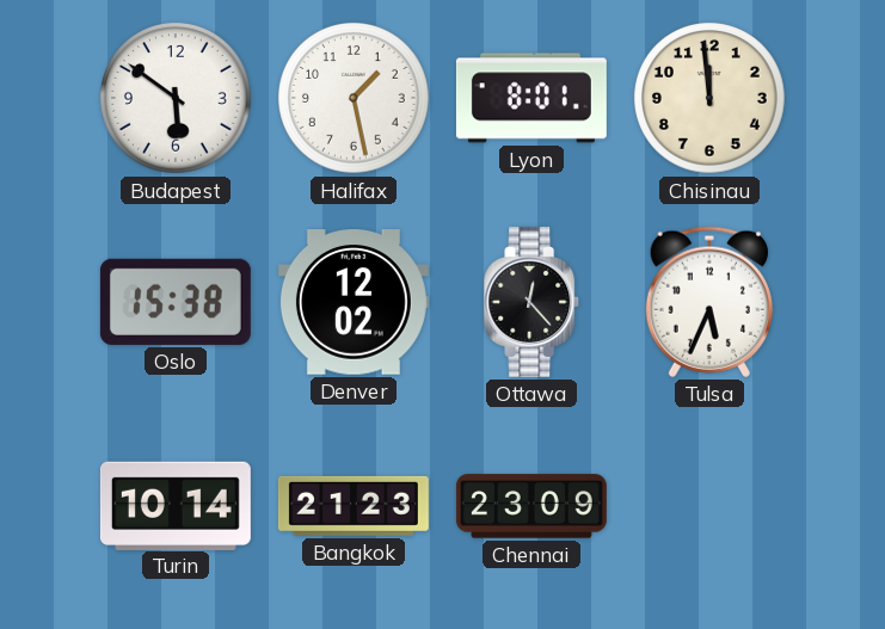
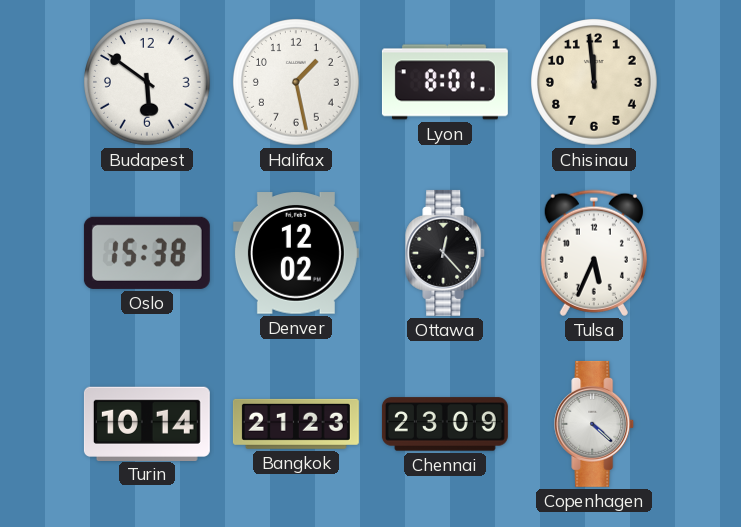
Copenhagen: none -> 4:22
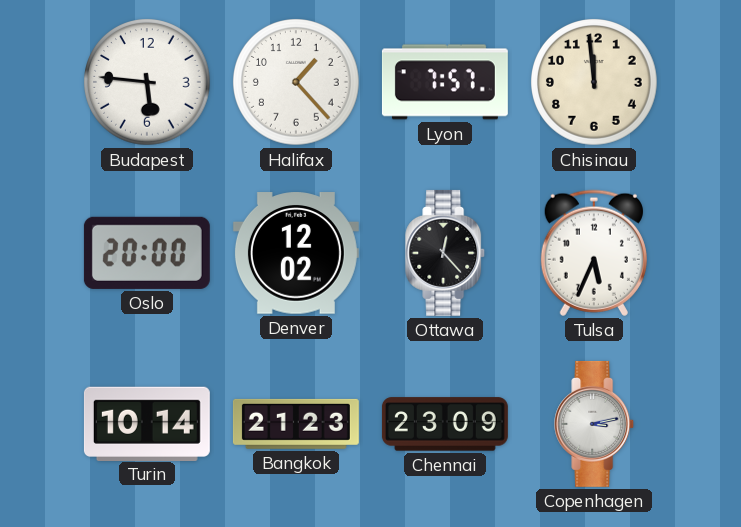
Budapest: 5:51 -> 5:46
Halifax: 1:28 -> 1:23
Lyon: 8:01 -> 7:57
Oslo: 15:38 -> 20:00
Copenhagen: 4:22 -> 3:13
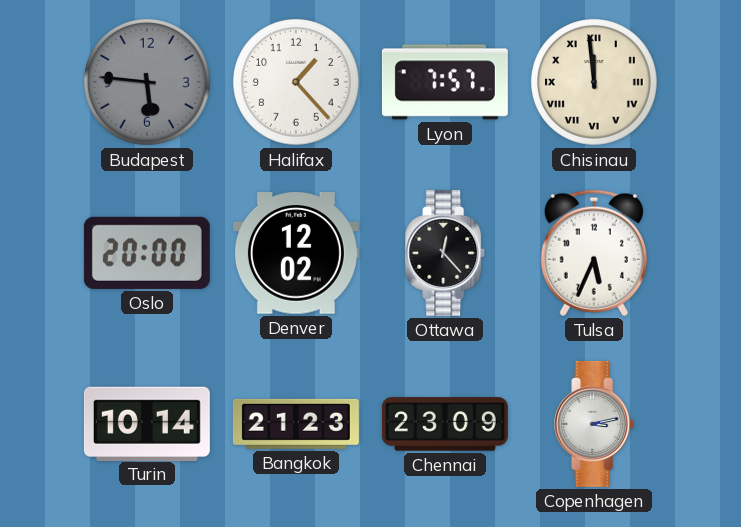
Budapest dial: white -> grey
Chisinau numerals: Arabic -> Roman
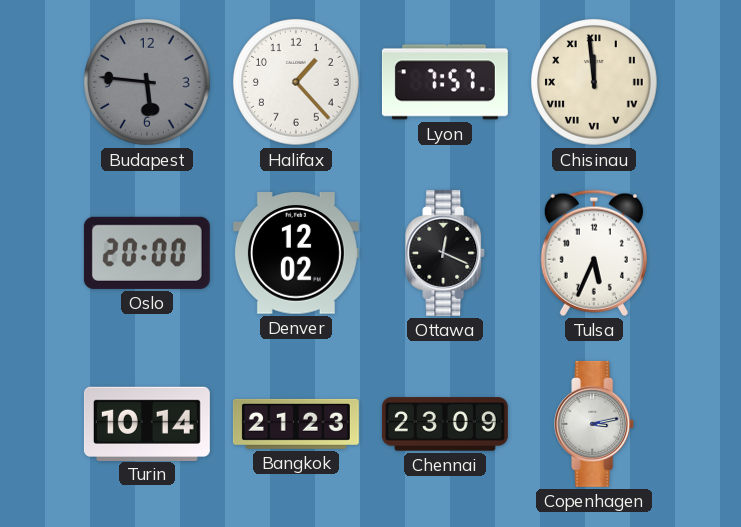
Ottawa: 12:23 -> 12:19
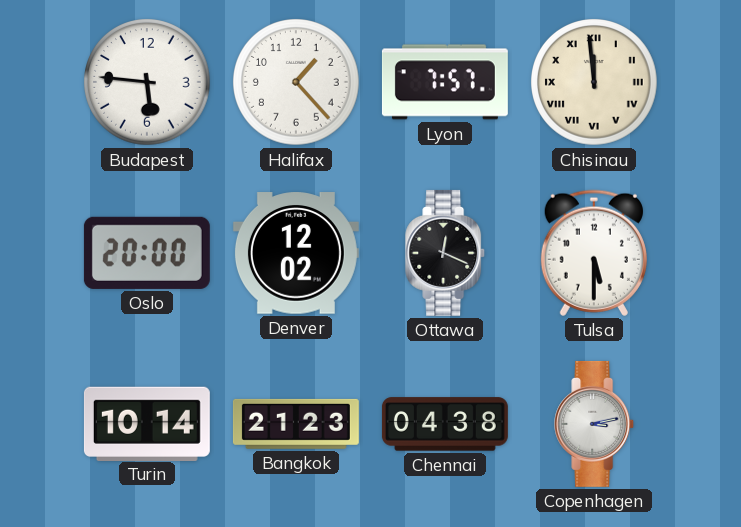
Budapest dial: grey -> white
Tulsa: 5:34 -> 5:30
Chennai: 23:09 -> 04:38
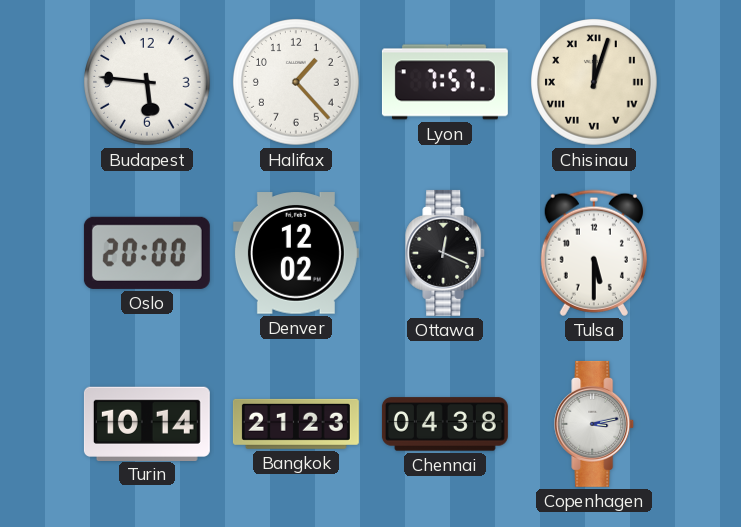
Chisinau: 11:59 -> 12:03
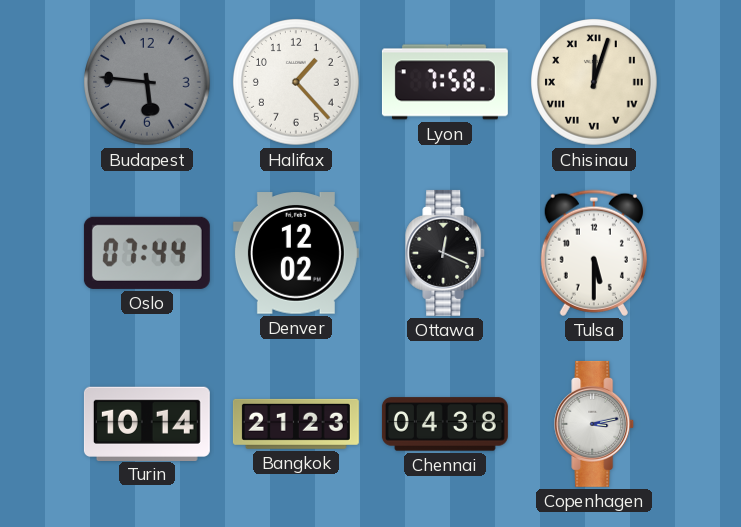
Budapest dial: white -> grey
Lyon: 7:57 -> 7:58
Oslo: 20:00 -> 07:44
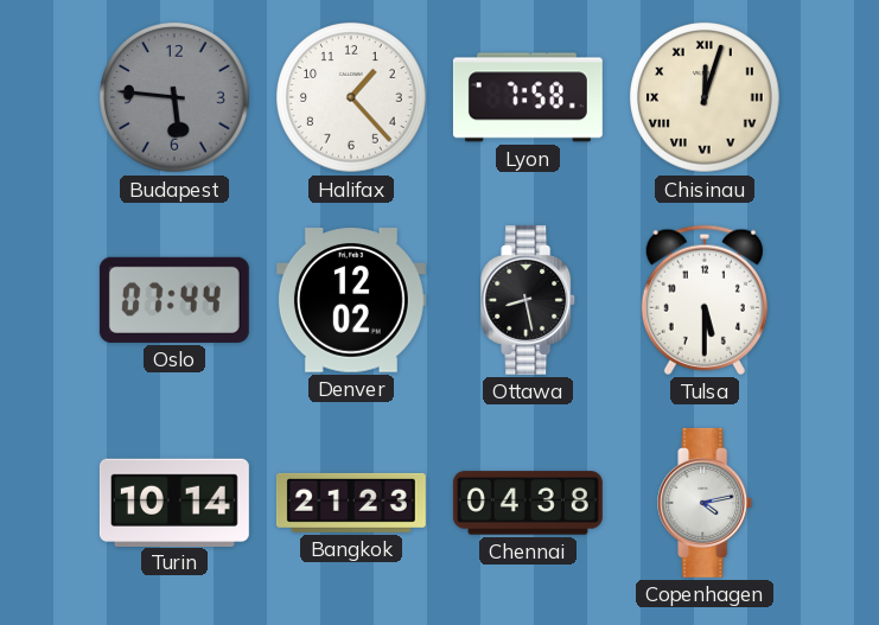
Ottawa: 12:19 -> 8:28
Copenhagen: 3:13 -> 4:13
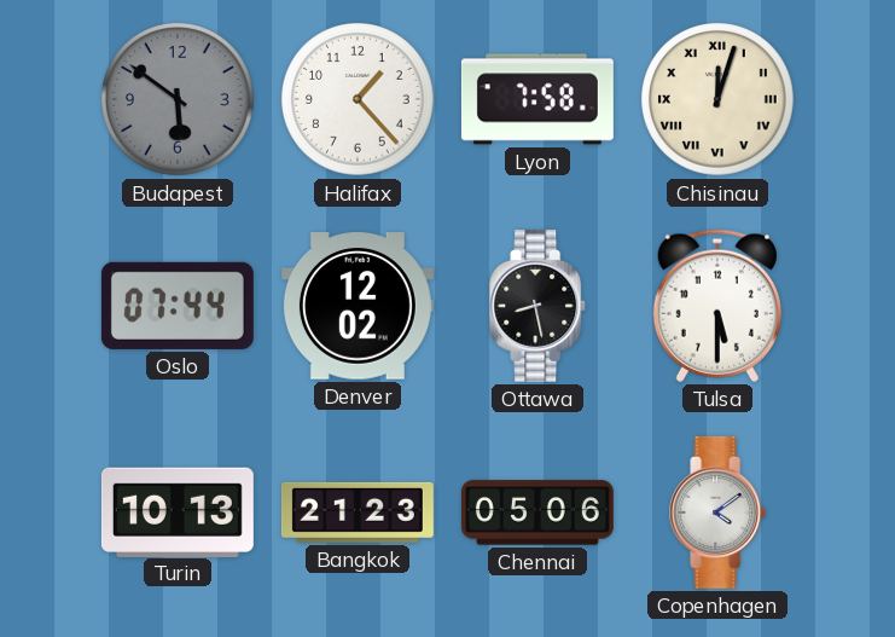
Budapest: 5:46 -> 5:51
Turin: 10:14 -> 10:13
Chennai: 04:38 -> 05:06
Copenhagen: 4:13 -> 4:09
